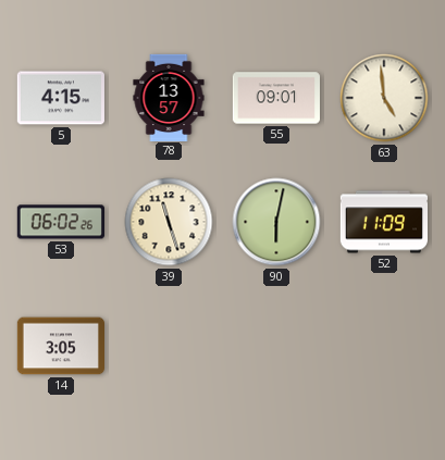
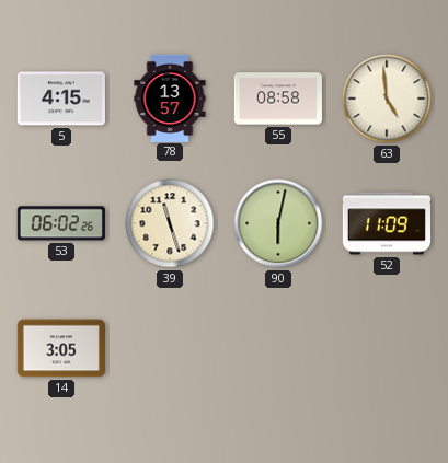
55: 09:01 -> 08:58
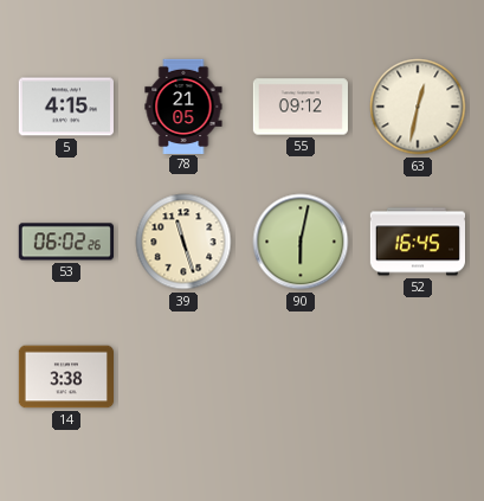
78: 13:57 -> 21:05
55: 08:58 -> 09:12
63: 4:59 -> 12:32
52: 11:09 -> 16:45
14: 3:05 -> 3:38
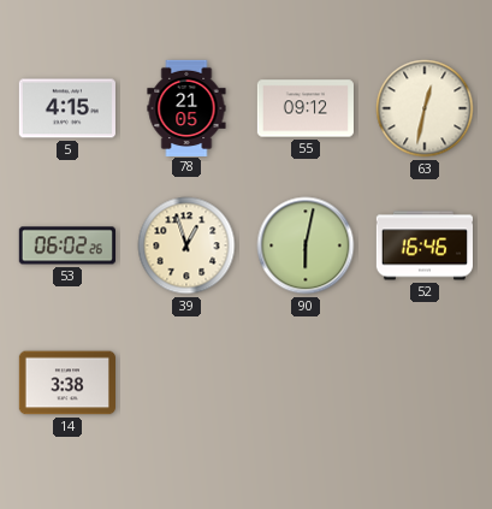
39: 11:27 -> 12:57
52: 16:45 -> 16:46
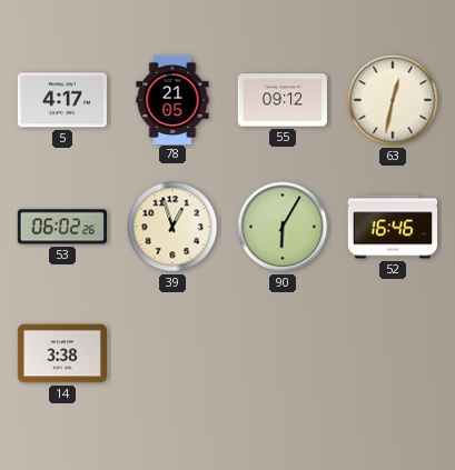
5: 4:15 -> 4:17
90: 6:02 -> 6:05
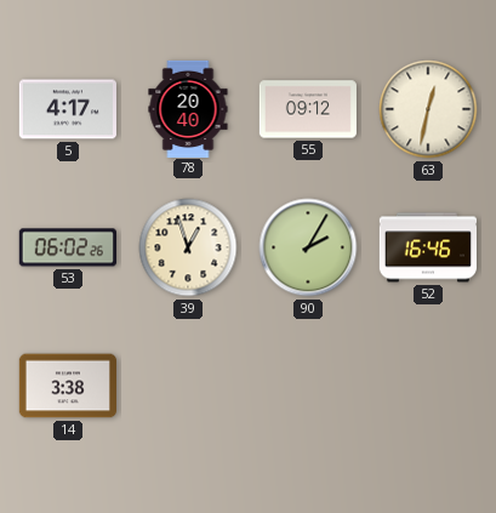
78: 21:05 -> 20:40
90: 6:05 -> 2:05
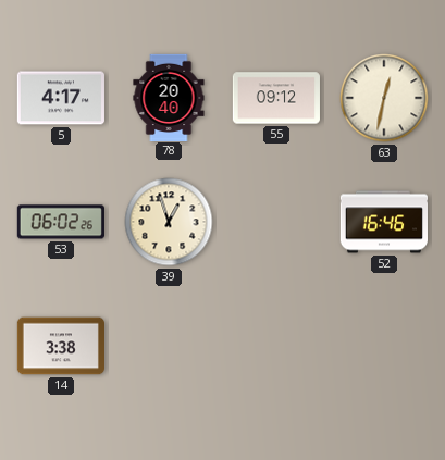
90: 2:05 -> none
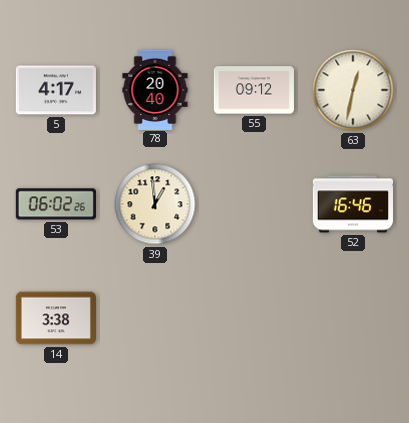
39: 12:57 -> 12:59
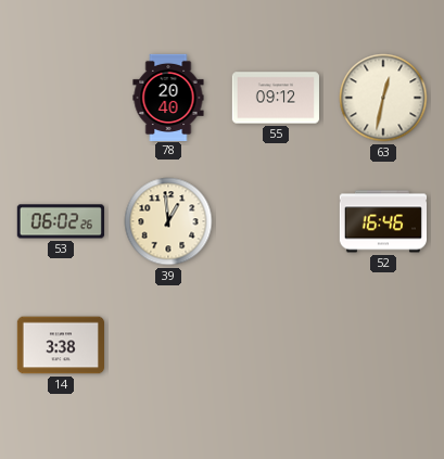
5: 4:17 -> none
